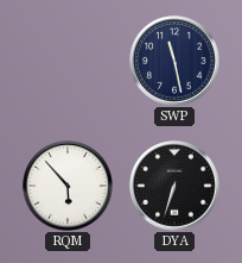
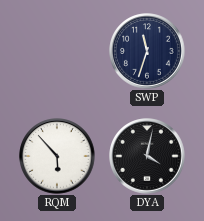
SWP: 11:28 -> 11:33
DYA: 6:33 -> 4:02
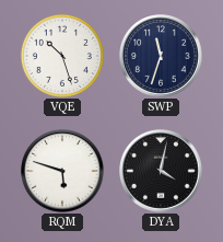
VQE: none -> 10:27
RQM: 5:53 -> 5:48
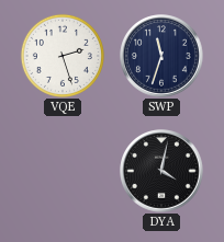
VQE: 10:27 -> 2:27
RQM: 5:48 -> none
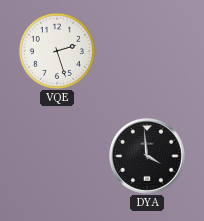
SWP: 11:33 -> none
DYA: 4:02 -> 3:59
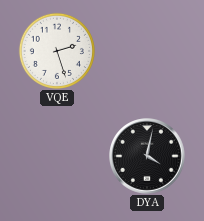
DYA: 3:59 -> 4:02
